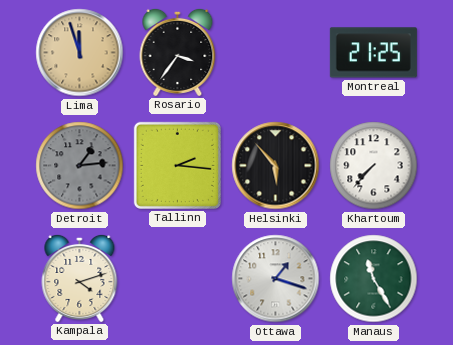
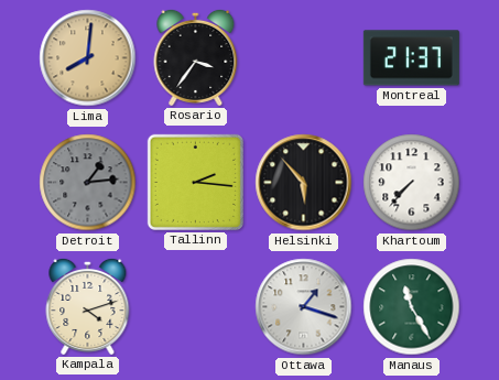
Lima: 11:57 -> 8:01
Montreal: 21:25 -> 21:37
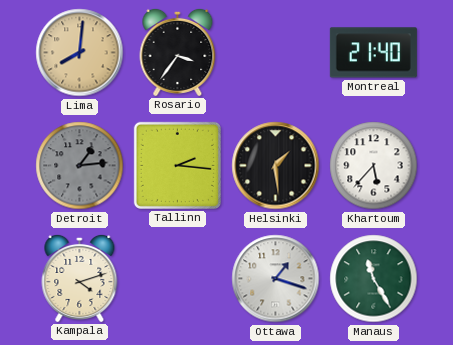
Montreal: 21:37 -> 21:40
Helsinki: 5:53 -> 1:29
Khartoum: 7:37 -> 5:37
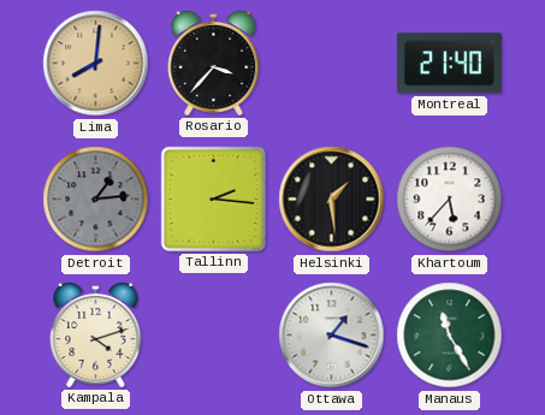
Rosario: 3:36 -> 3:37
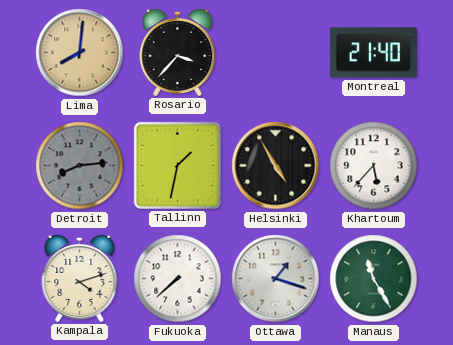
Detroit: 1:14 -> 8:14
Tallinn: 2:16 -> 1:32
Helsinki: 1:29 -> 4:55
Fukuoka: none -> 7:38
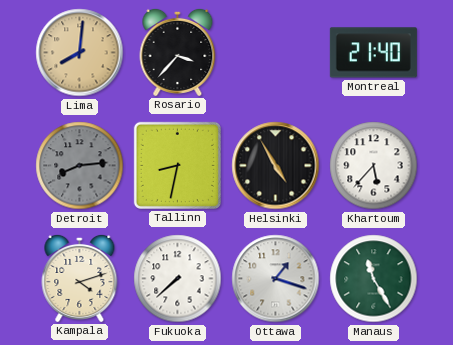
Tallinn: 1:32 -> 8:32
